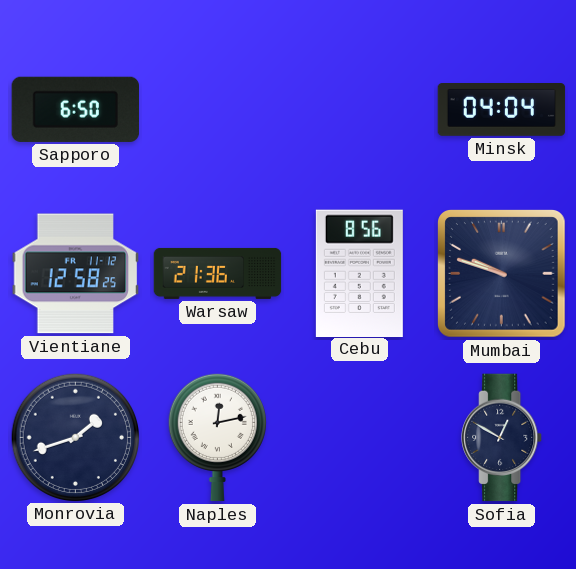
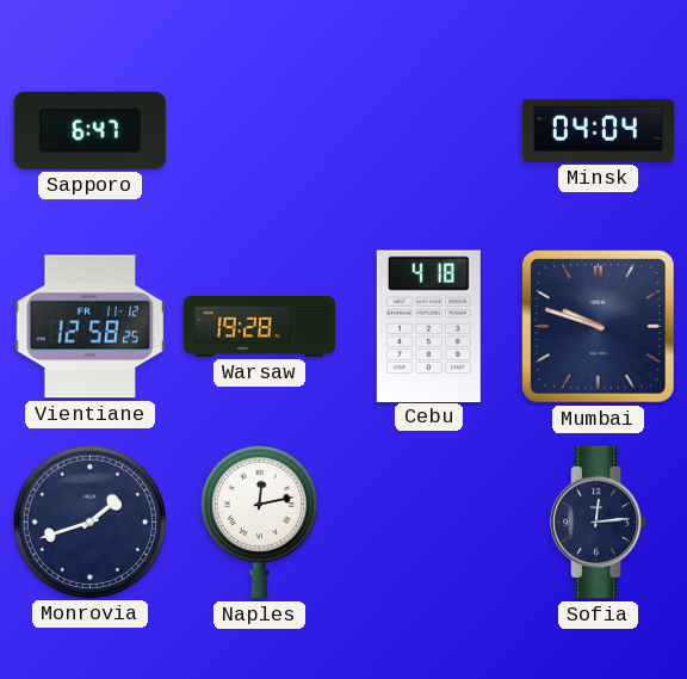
Sapporo: 6:50 -> 6:47
Warsaw: 21:36 -> 19:28
Cebu: 8:56 -> 4:18
Sofia: 12:50 -> 12:14
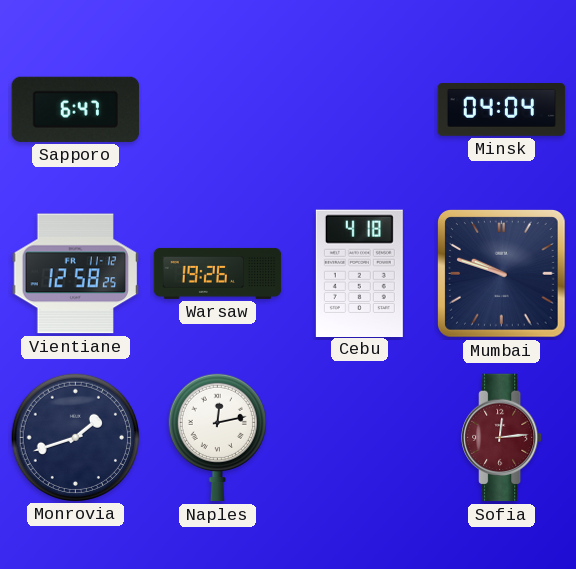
Warsaw: 19:28 -> 19:26
Sofia dial: navy -> burgundy
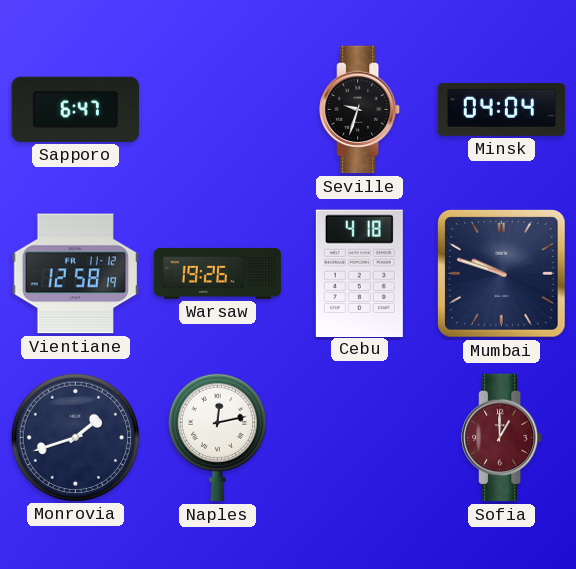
Seville: none -> 9:33
Vientiane: 12:58:25 -> 12:58:19
Sofia: 12:14 -> 1:00
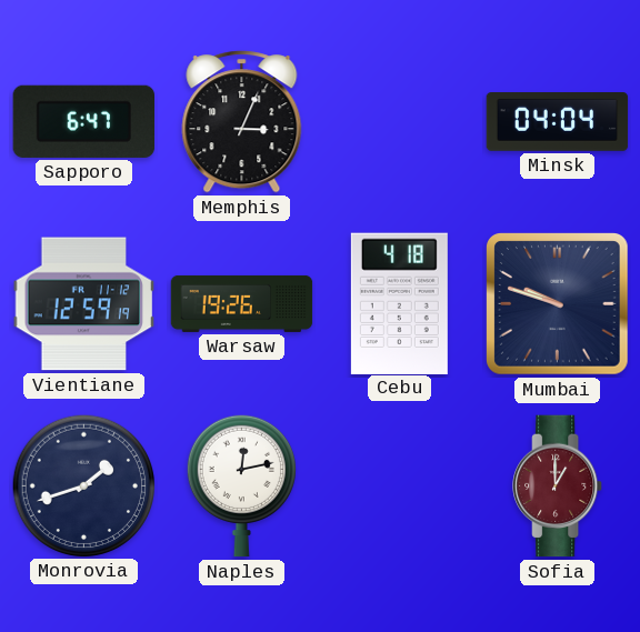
Memphis: none -> 3:04
Seville: 9:33 -> none
Vientiane: 12:58 -> 12:59
